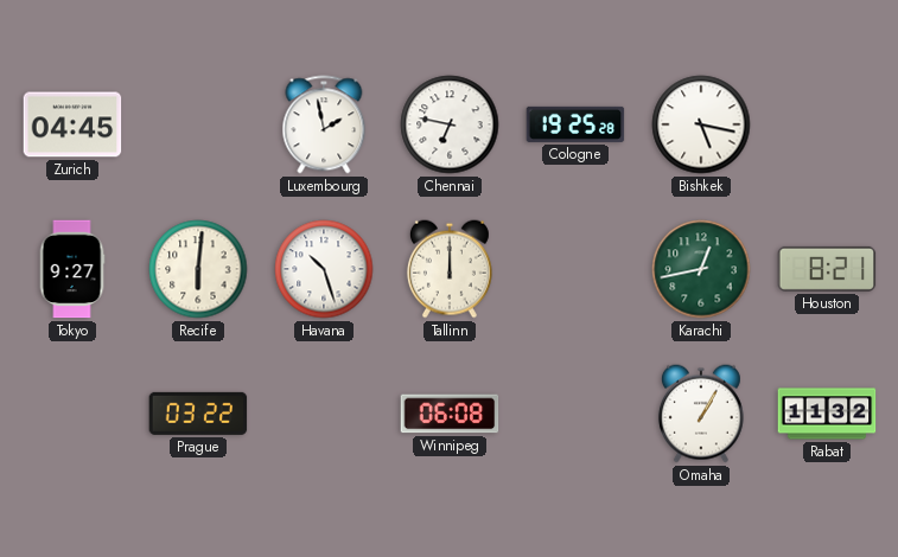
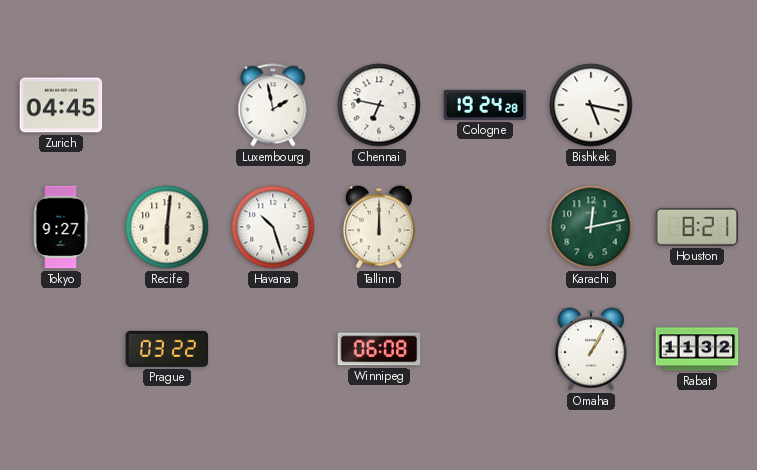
Cologne: 19:25 -> 19:24
Karachi: 12:43 -> 12:13
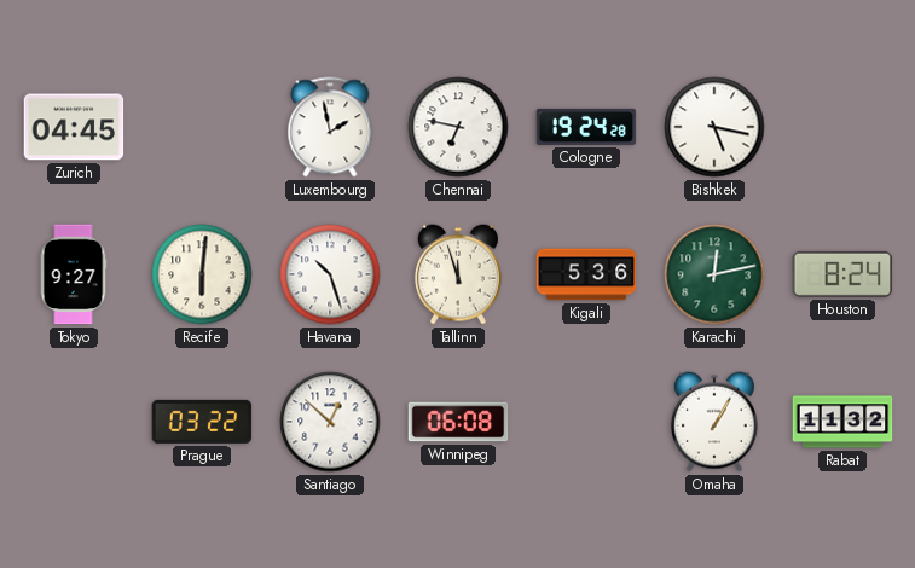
Tallinn: 12:00 -> 11:57
Kigali: none -> 5:36
Houston: 8:21 -> 8:24
Santiago: none -> 12:52
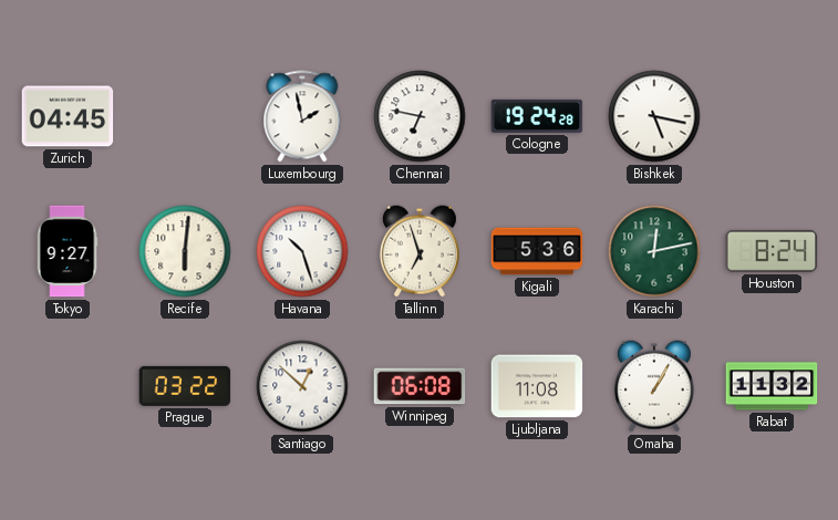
Tallinn: 11:57 -> 6:57
Ljubljana: none -> 11:08
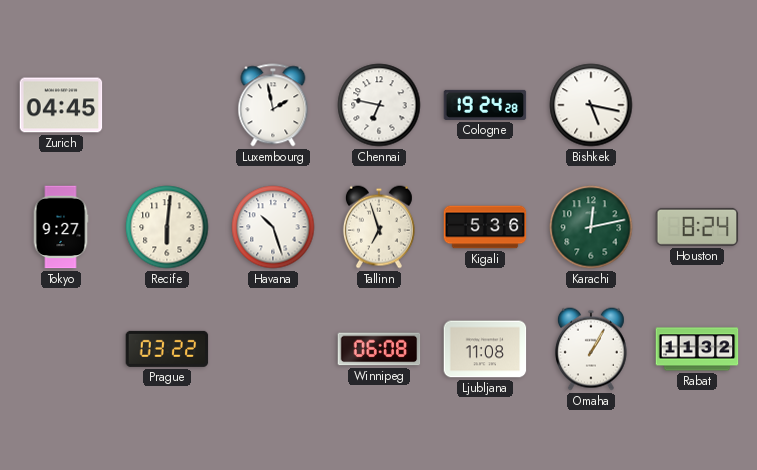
Santiago: 12:52 -> none
